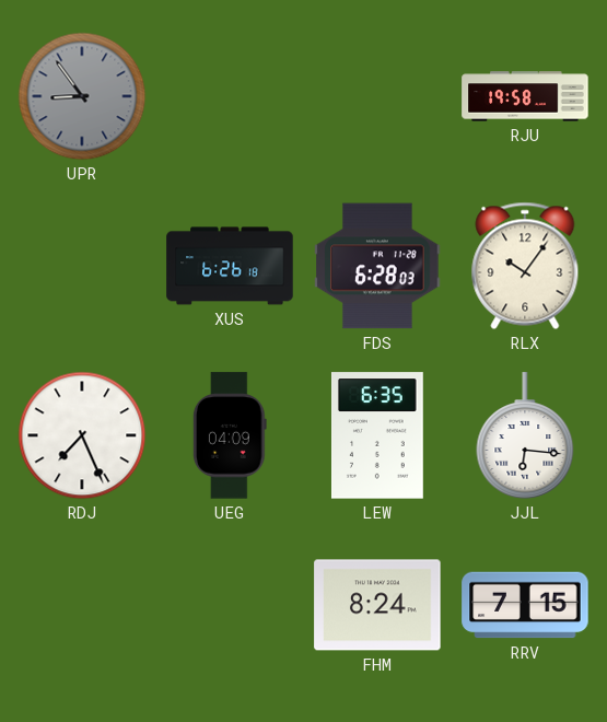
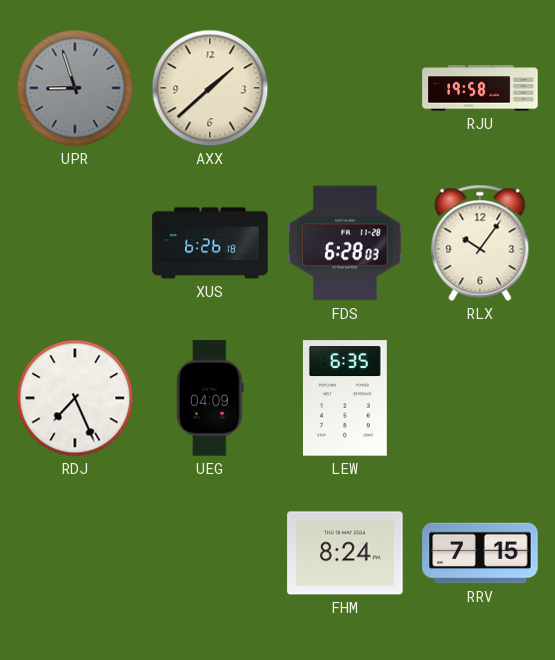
UPR: 8:54 -> 8:57
AXX: none -> 1:38
JJL: 6:16 -> none
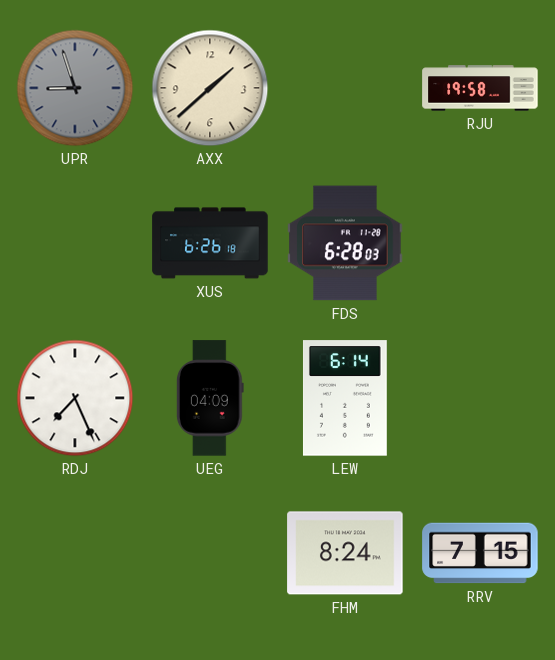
RLX: 10:06 -> none
LEW: 6:35 -> 6:14
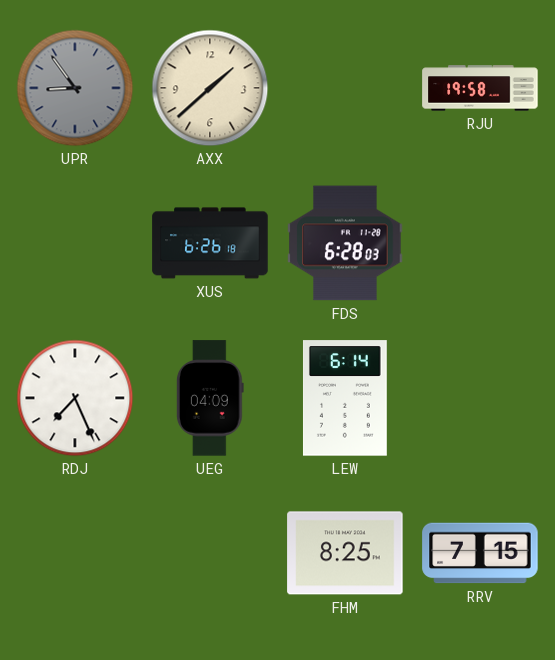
UPR: 8:57 -> 8:54
FHM: 8:24 -> 8:25
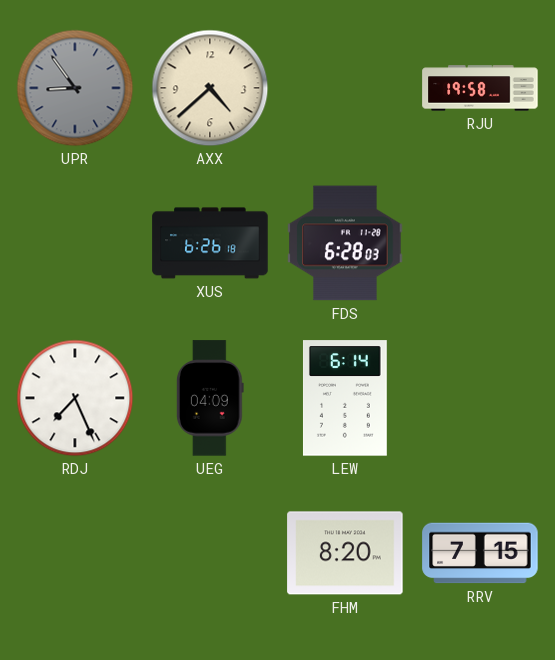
AXX: 1:38 -> 4:38
FHM: 8:25 -> 8:20
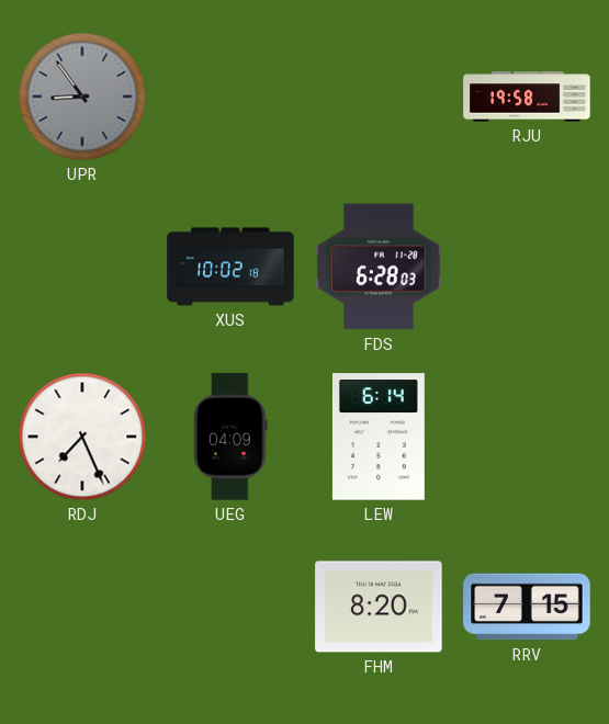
AXX: 4:38 -> none
XUS: 6:26 -> 10:02
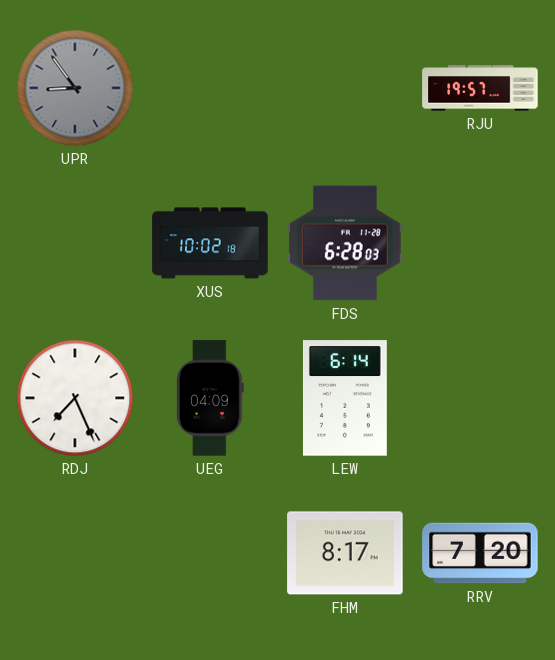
RJU: 19:58 -> 19:57
FHM: 8:20 -> 8:17
RRV: 7:15 -> 7:20
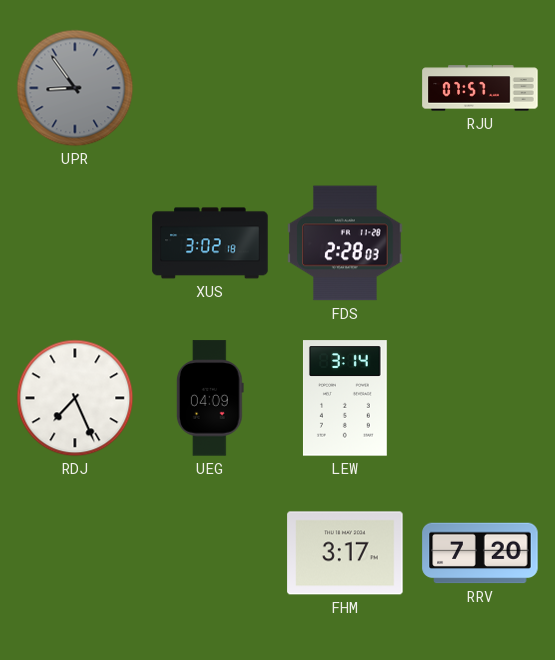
RJU: 19:57 -> 07:57
XUS: 10:02 -> 3:02
FDS: 6:28 -> 2:28
LEW: 6:14 -> 3:14
FHM: 8:17 -> 3:17
